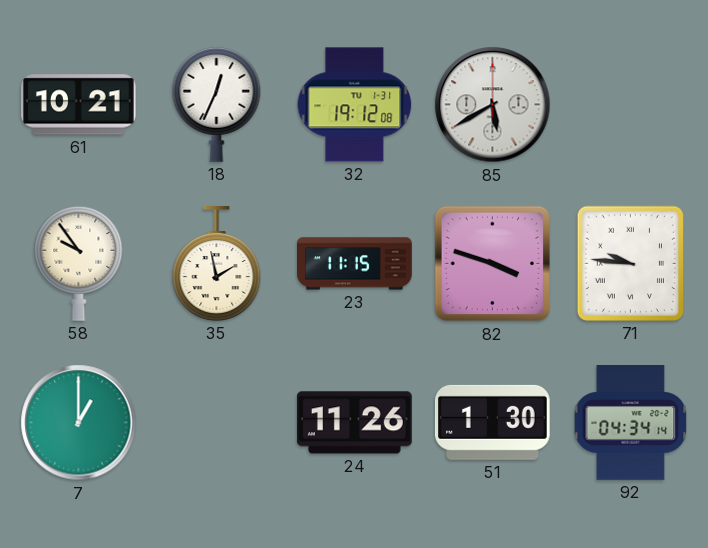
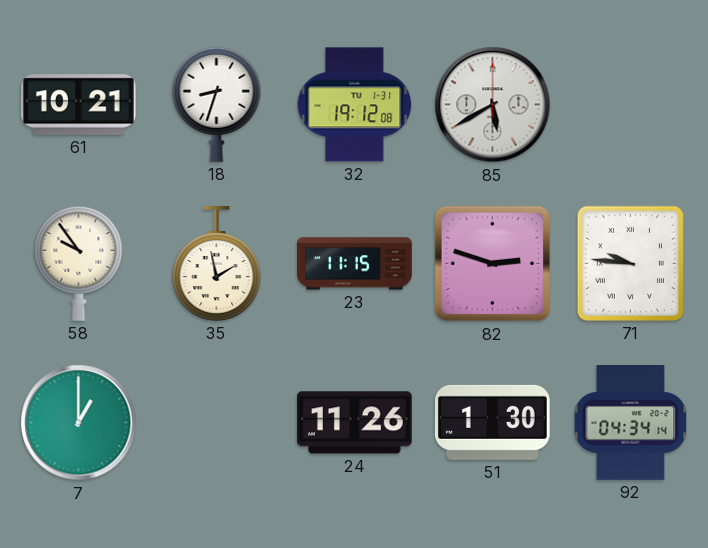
18: 12:34 -> 8:33
82: 3:48 -> 2:48
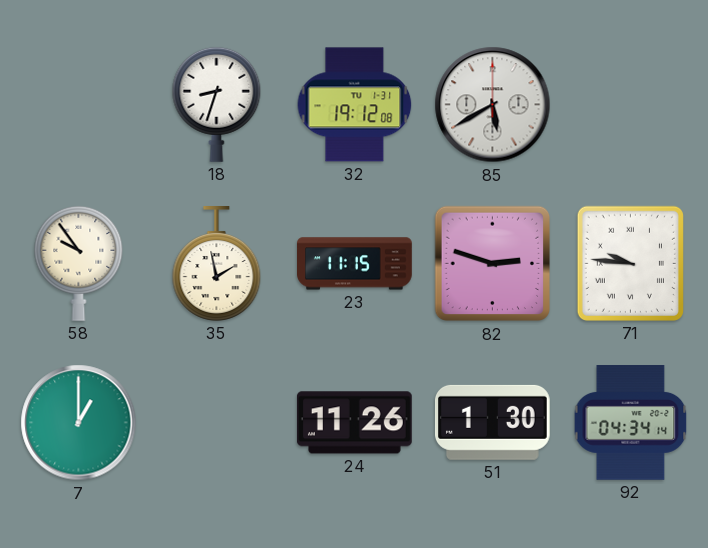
61: 10:21 -> none
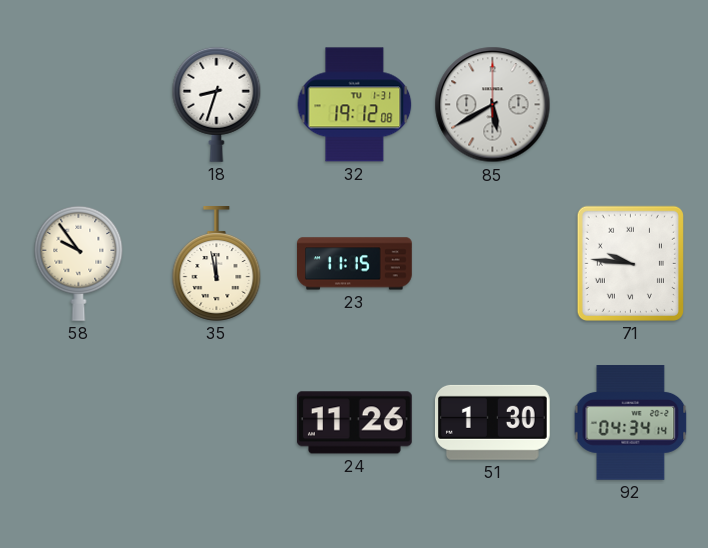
35: 1:58 -> 11:58
82: 2:48 -> none
7: 1:00 -> none
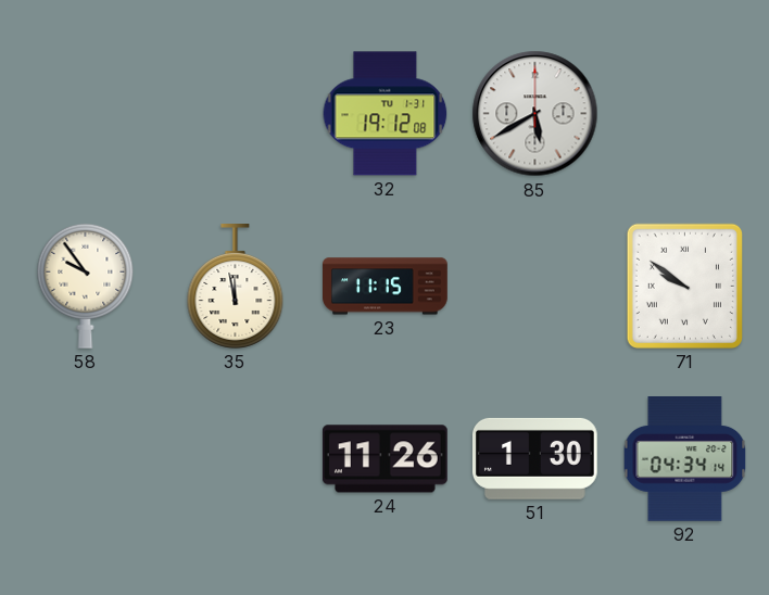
18: 8:33 -> none
71: 9:46 -> 9:51
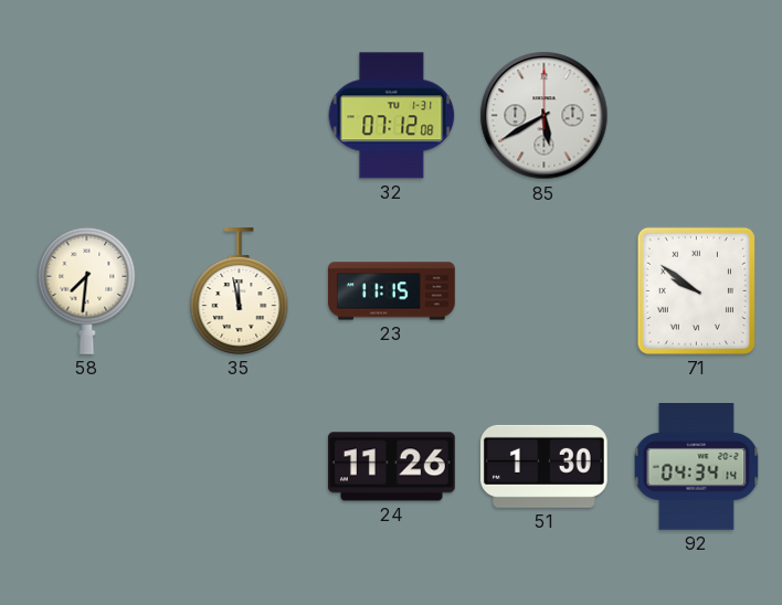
32: 19:12 -> 07:12
58: 9:54 -> 7:31
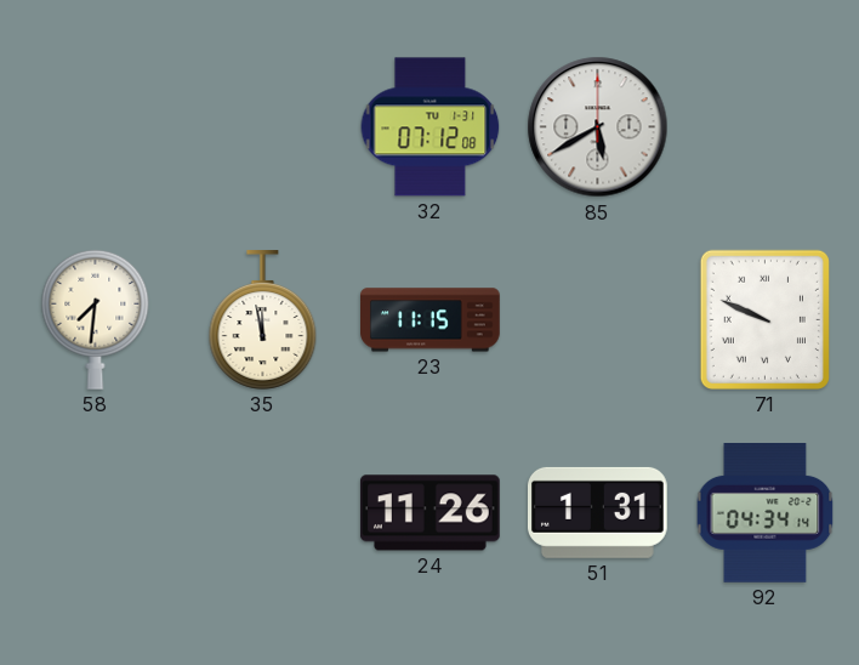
71: 9:51 -> 9:49
51: 1:30 -> 1:31
